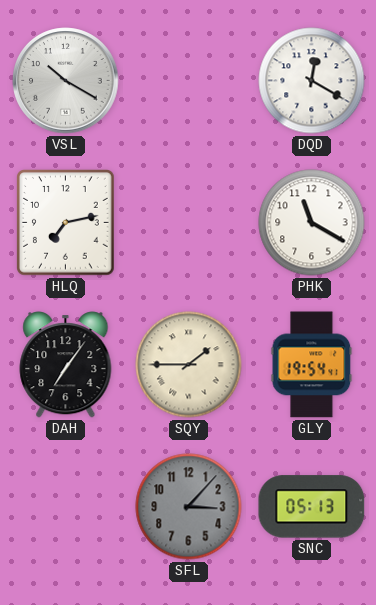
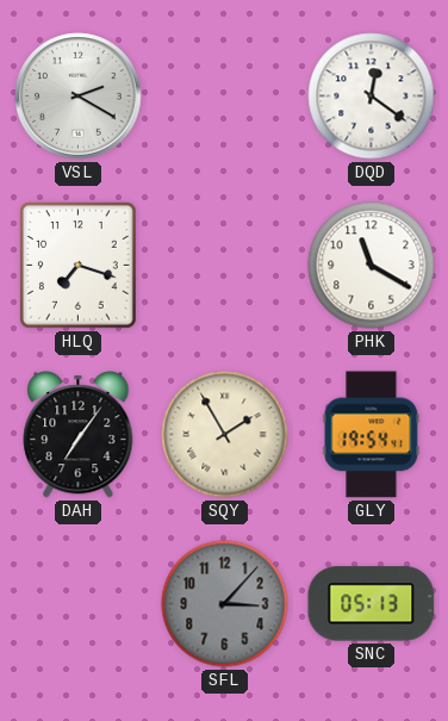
VSL: 10:20 -> 2:20
DQD: 12:20 -> 12:21
HLQ: 7:13 -> 7:18
SQY: 1:45 -> 1:55
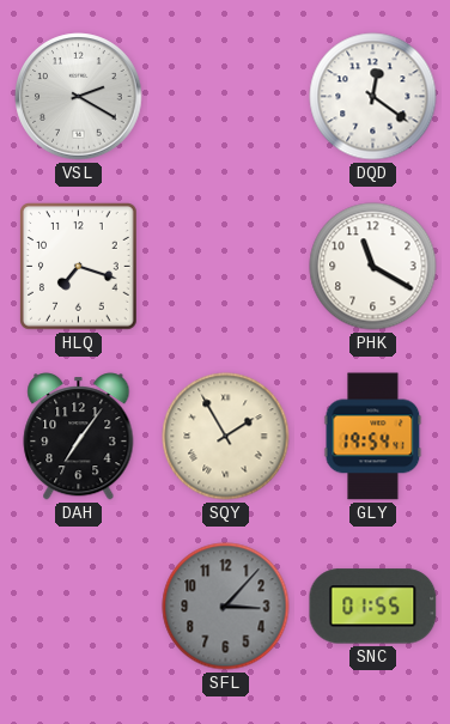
SNC: 05:13 -> 01:55
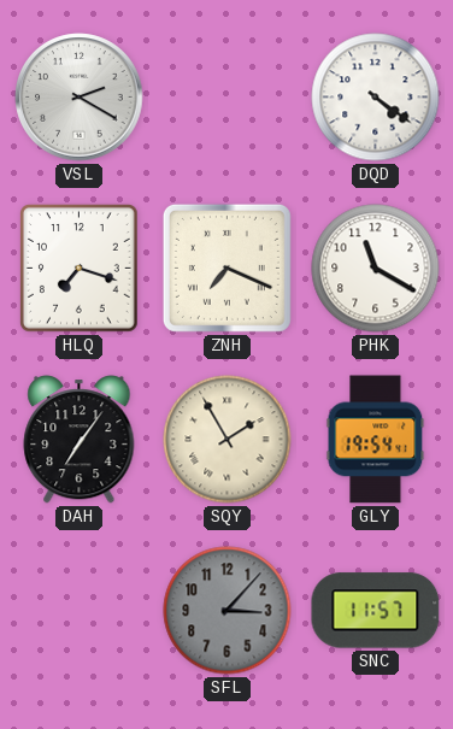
DQD: 12:21 -> 4:21
ZNH: none -> 7:19
SNC: 01:55 -> 11:57
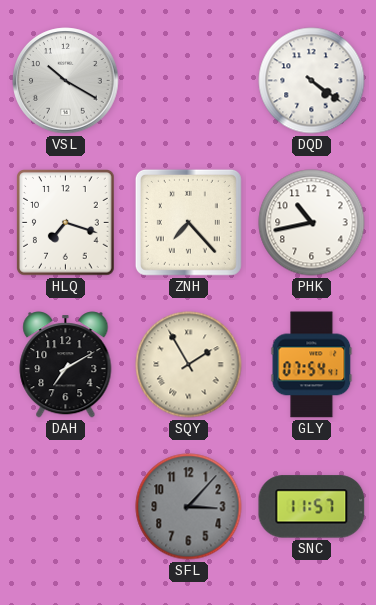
VSL: 2:20 -> 10:20
ZNH: 7:19 -> 7:23
PHK: 11:20 -> 10:43
DAH: 7:06 -> 7:10
GLY: 19:54 -> 07:54
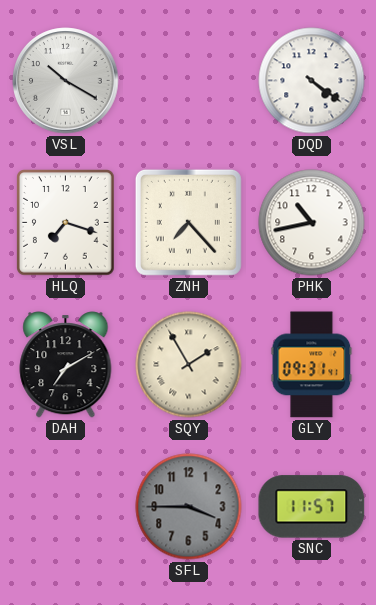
GLY: 07:54 -> 09:31
SFL: 3:07 -> 3:45
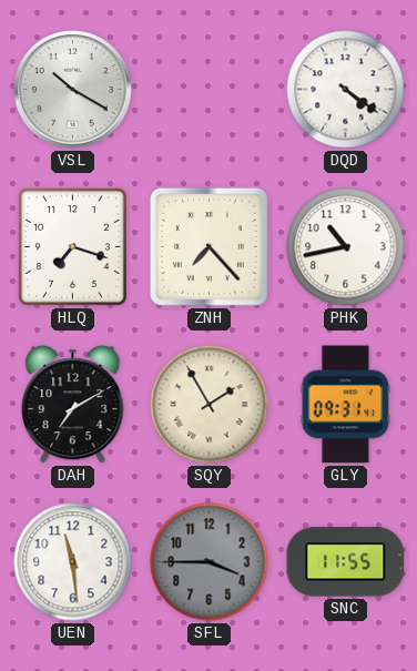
UEN: none -> 11:29
SNC: 11:57 -> 11:55
